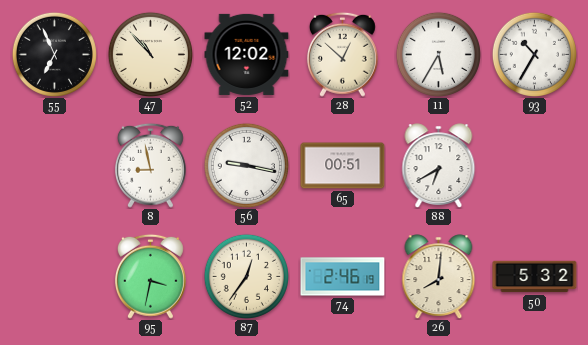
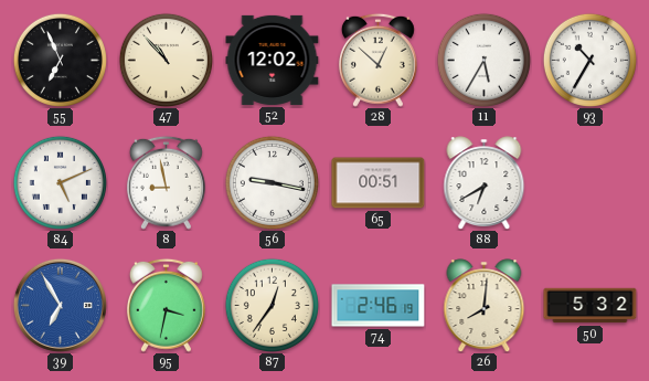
84: none -> 5:11
39: none -> 6:55
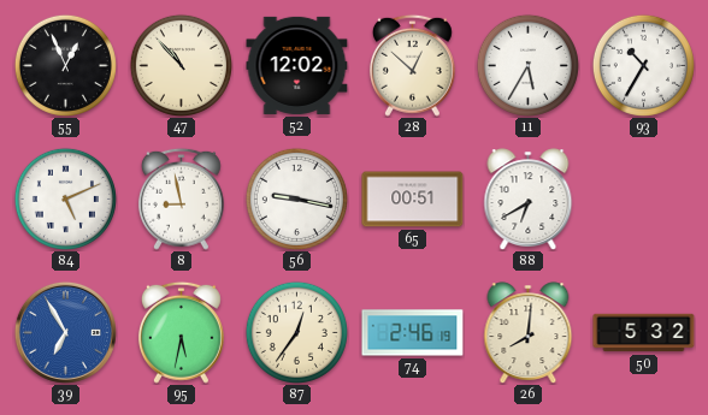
55: 6:56 -> 12:56
95: 3:32 -> 5:32
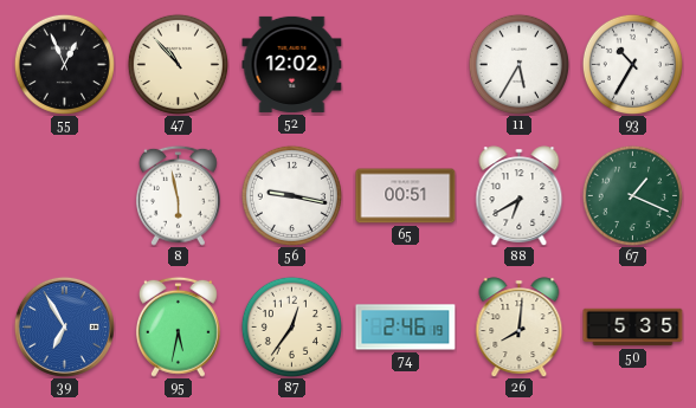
28: 12:52 -> none
84: 5:11 -> none
8: 8:58 -> 5:58
67: none -> 1:19
50: 5:32 -> 5:35
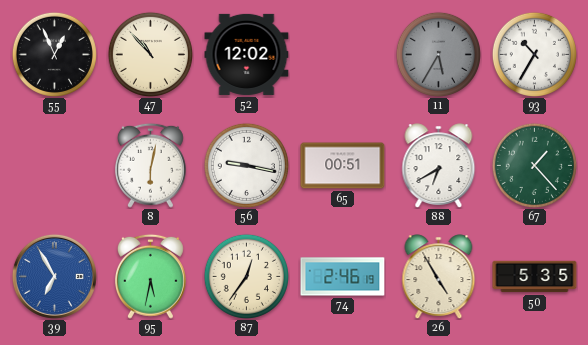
11 dial: white -> grey
8: 5:58 -> 6:02
67: 1:19 -> 1:23
26: 8:01 -> 4:55
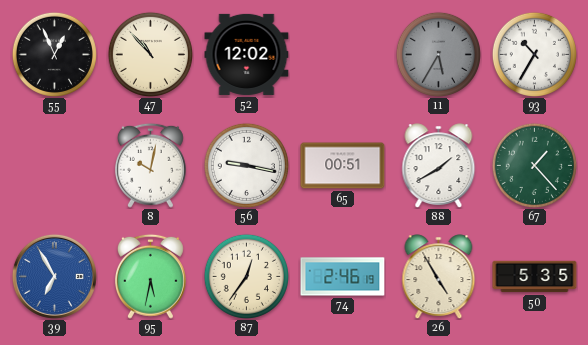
8: 6:02 -> 10:02
88: 6:40 -> 1:40
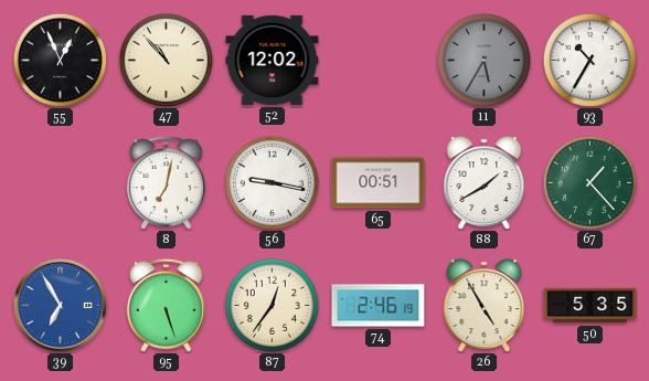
8: 10:02 -> 7:02
95: 5:32 -> 5:27
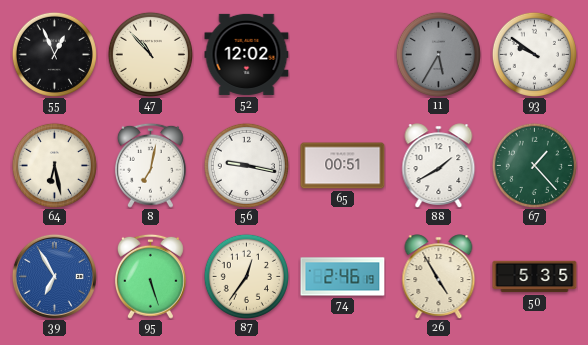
93: 10:35 -> 9:51
64: none -> 6:28
